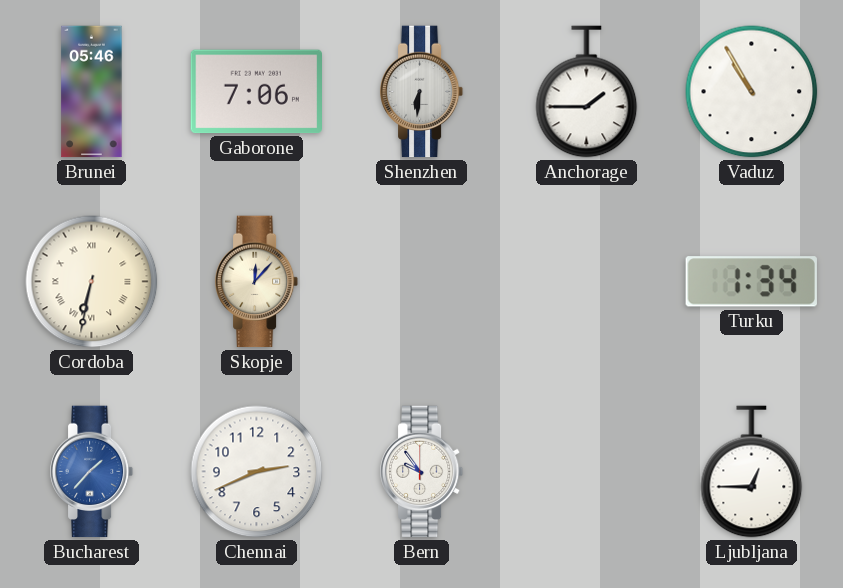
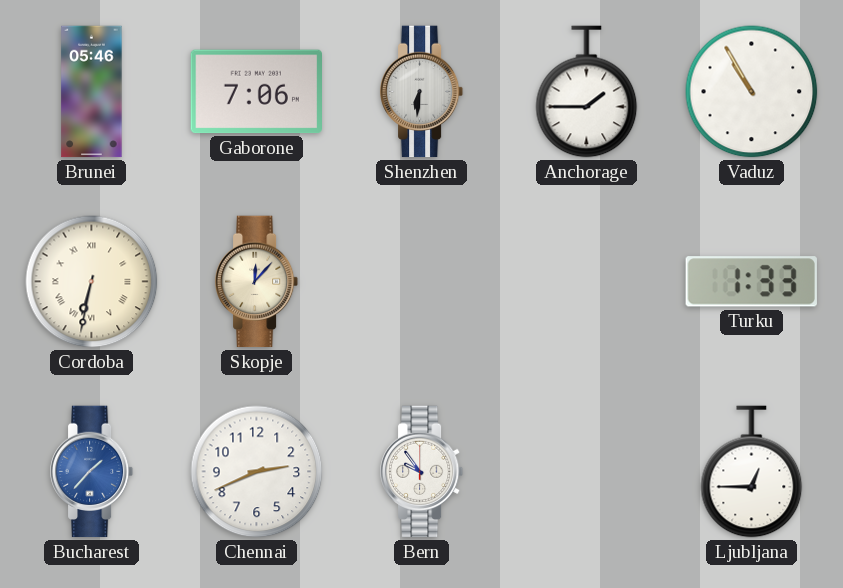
Turku: 1:34 -> 1:33
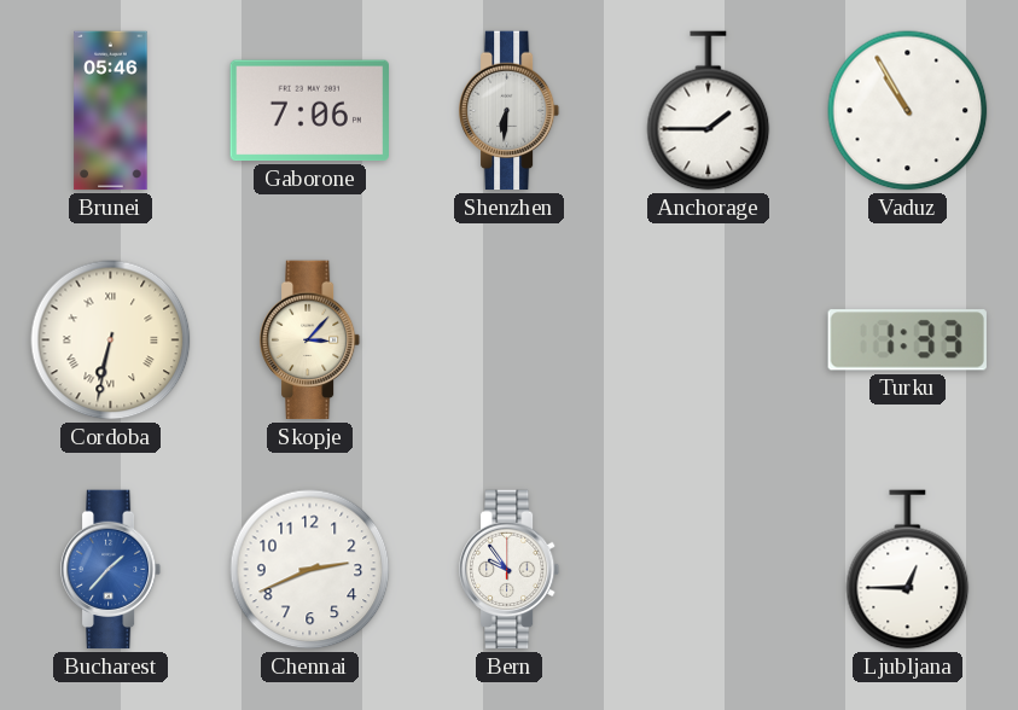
Skopje: 12:07 -> 3:07
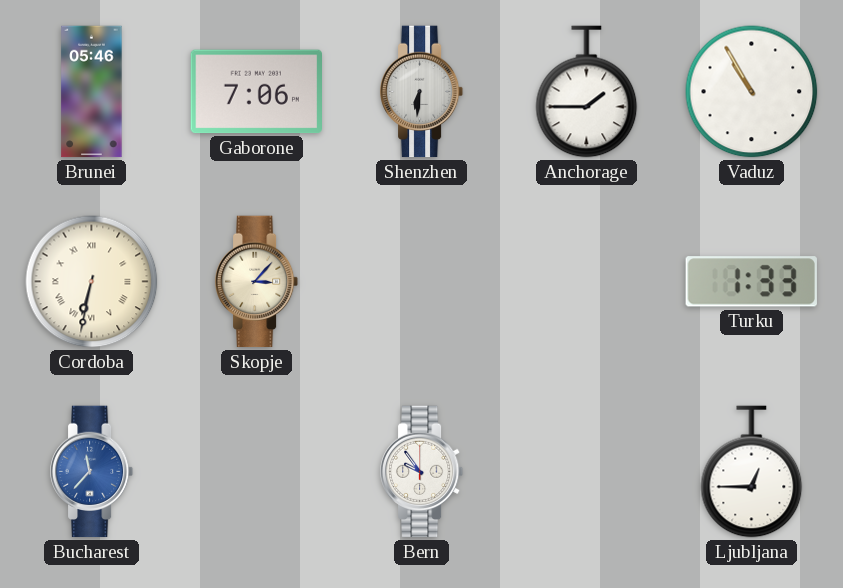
Bucharest: 1:37 -> 11:37
Chennai: 2:41 -> none
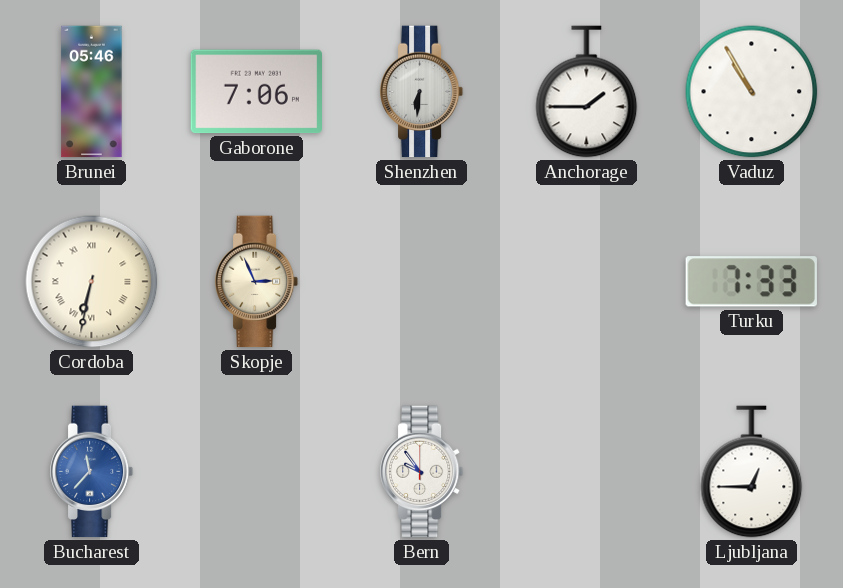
Skopje: 3:07 -> 2:56
Turku: 1:33 -> 7:33
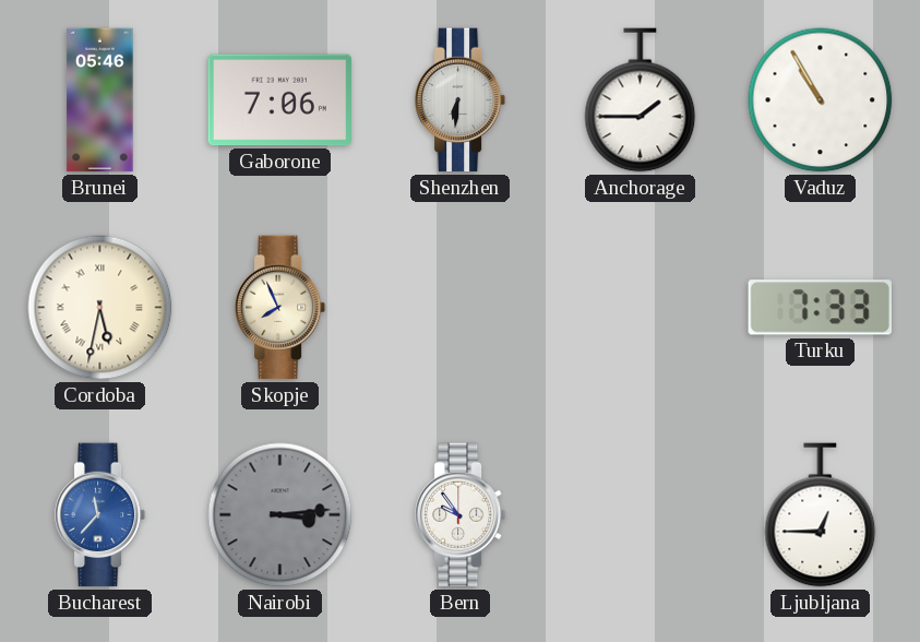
Cordoba: 6:32 -> 5:32
Skopje: 2:56 -> 7:56
Nairobi: none -> 3:14
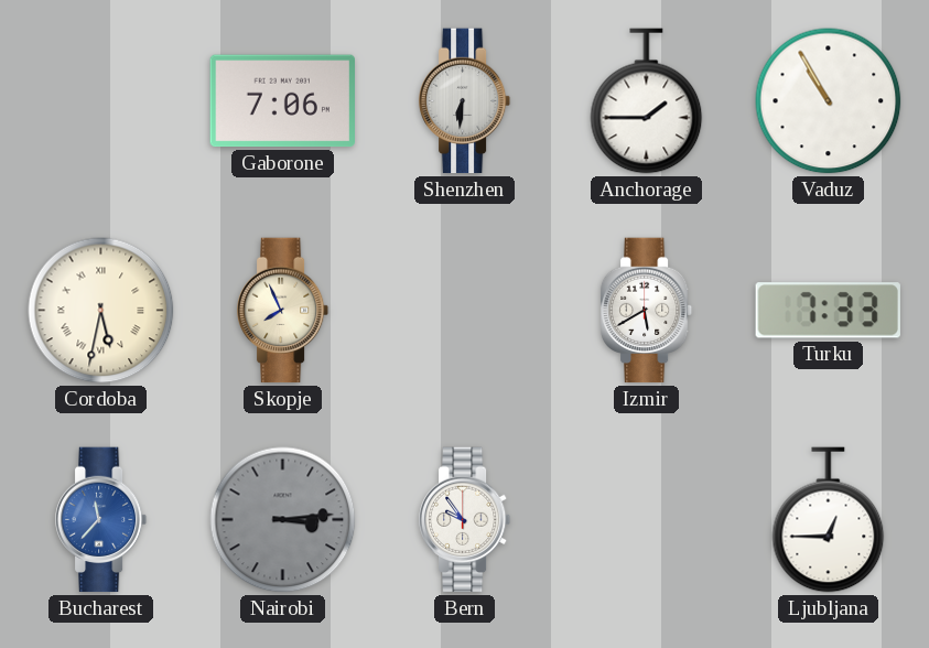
Brunei: 05:46 -> none
Izmir: none -> 5:40
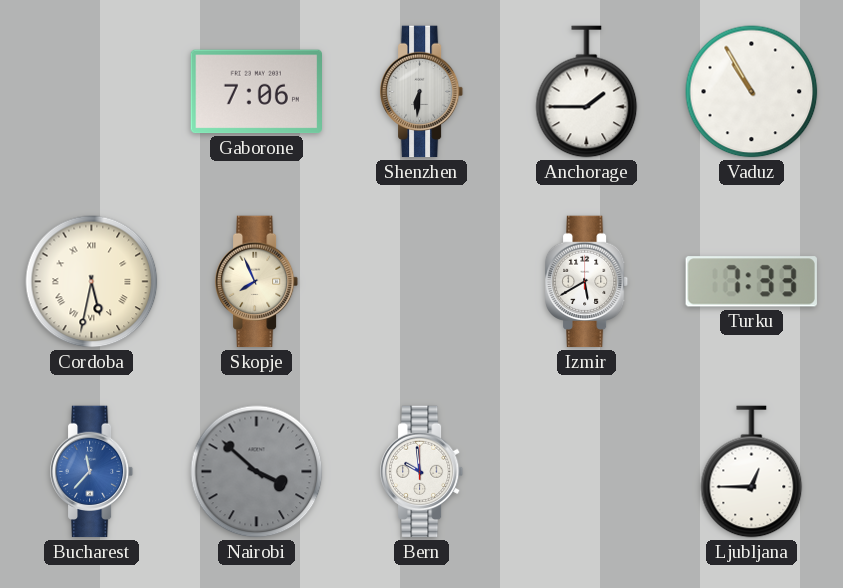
Nairobi: 3:14 -> 3:52
Bern: 9:54 -> 9:59
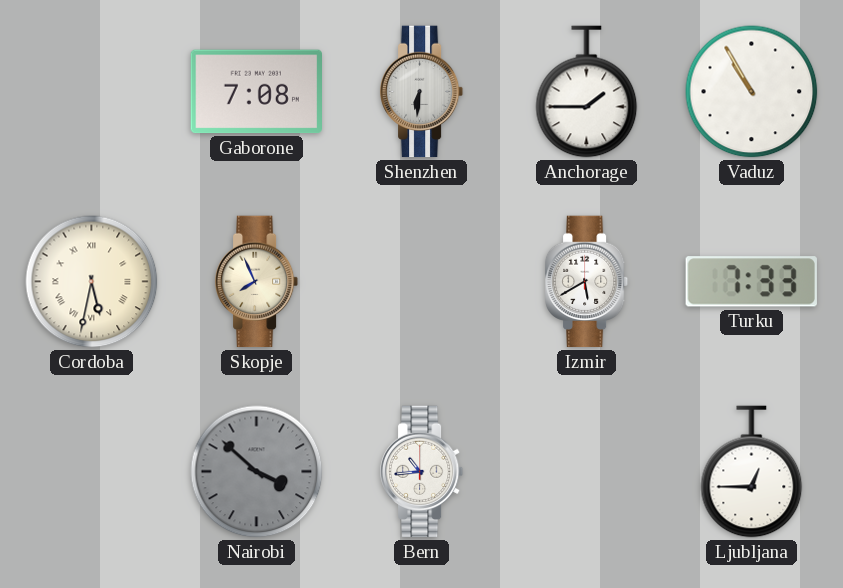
Gaborone: 7:06 -> 7:08
Bucharest: 11:37 -> none
Bern: 9:59 -> 10:44
